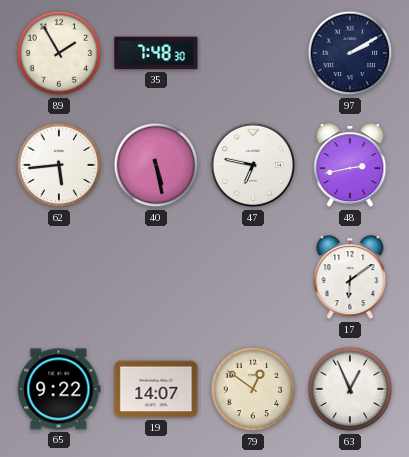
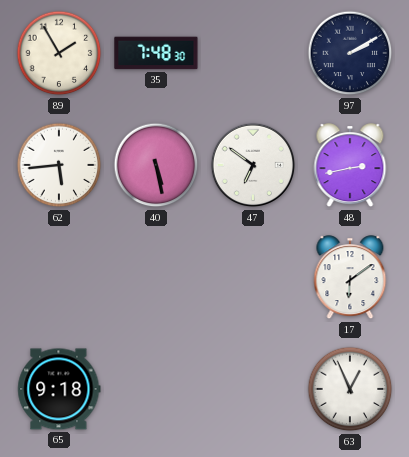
47: 6:47 -> 6:51
65: 9:22 -> 9:18
19: 14:07 -> none
79: 12:51 -> none
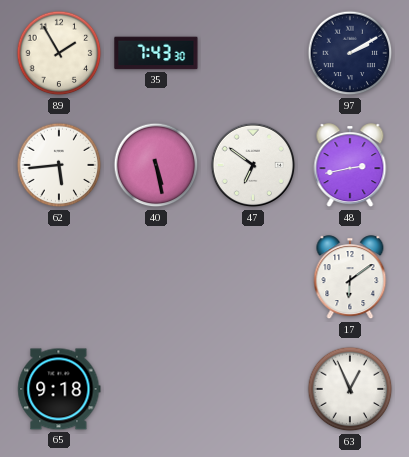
35: 7:48 -> 7:43
